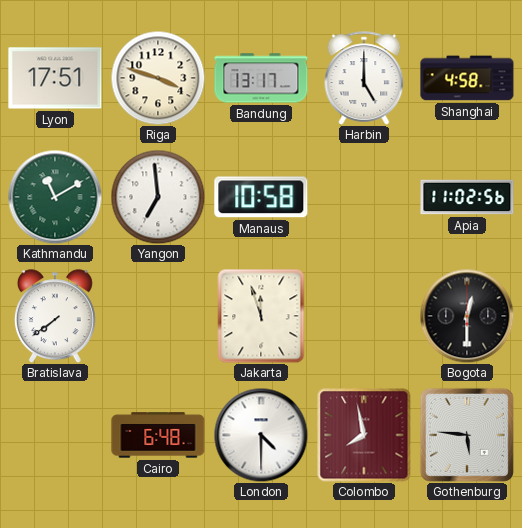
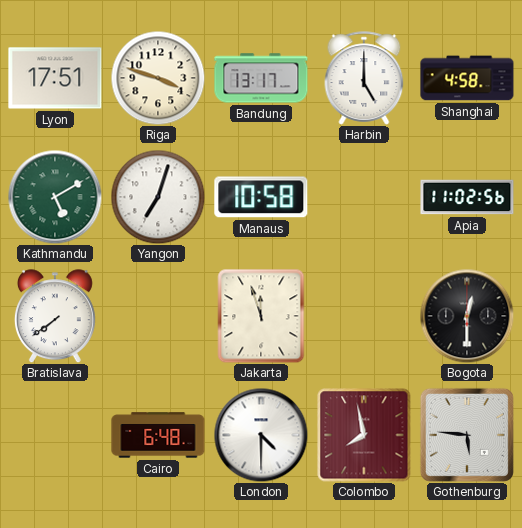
Kathmandu: 11:10 -> 5:10
Yangon: 6:59 -> 7:03
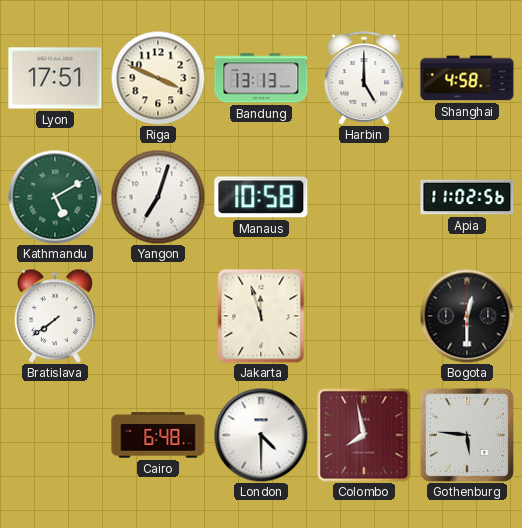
Riga: 3:48 -> 3:49
Bandung: 13:17 -> 13:13
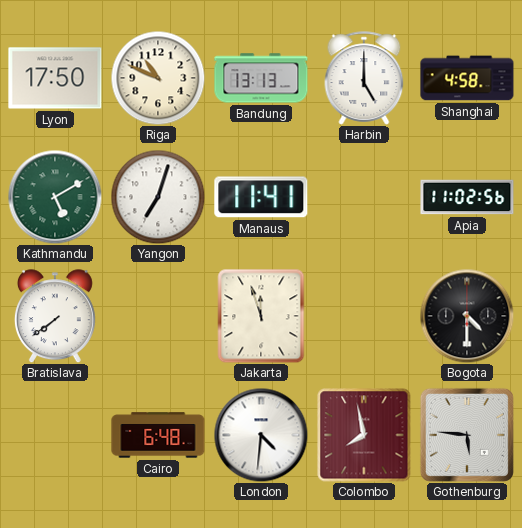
Lyon: 17:51 -> 17:50
Riga: 3:49 -> 10:49
Manaus: 10:58 -> 11:41
Bogota: 12:30 -> 4:30
London: 4:30 -> 4:31
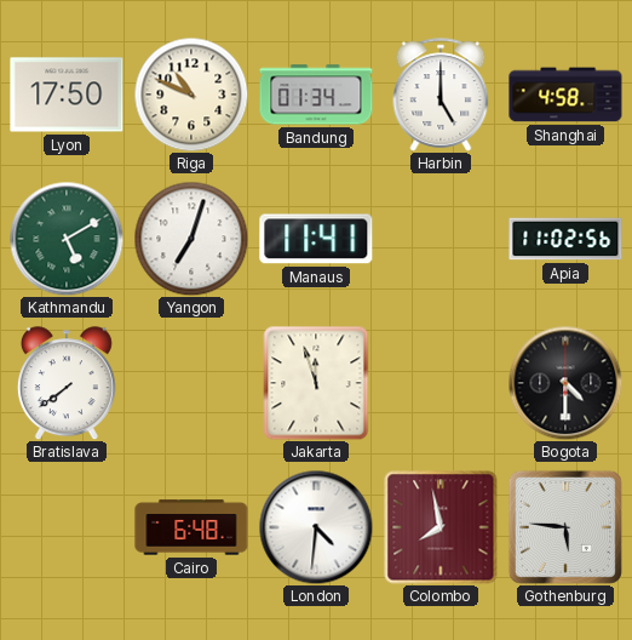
Bandung: 13:13 -> 01:34
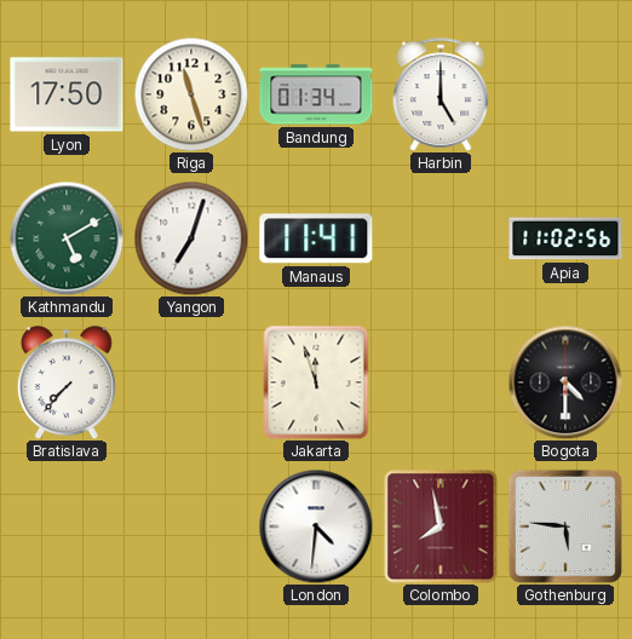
Riga: 10:49 -> 11:27
Shanghai: 4:58 -> none
Bratislava: 7:39 -> 7:37
Cairo: 6:48 -> none
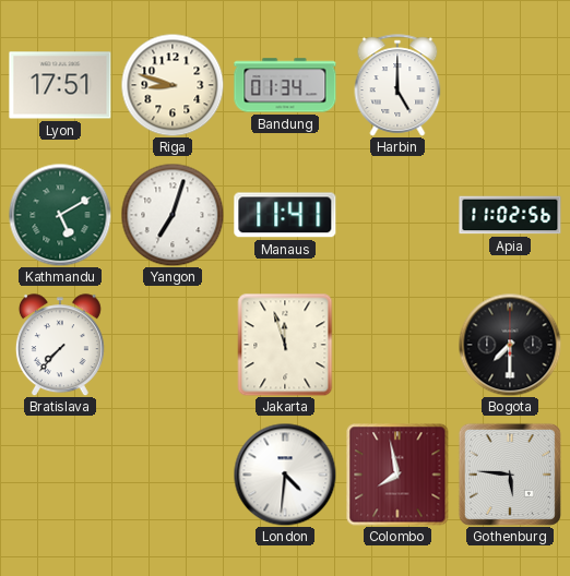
Lyon: 17:50 -> 17:51
Riga: 11:27 -> 8:48
Bogota: 4:30 -> 7:30
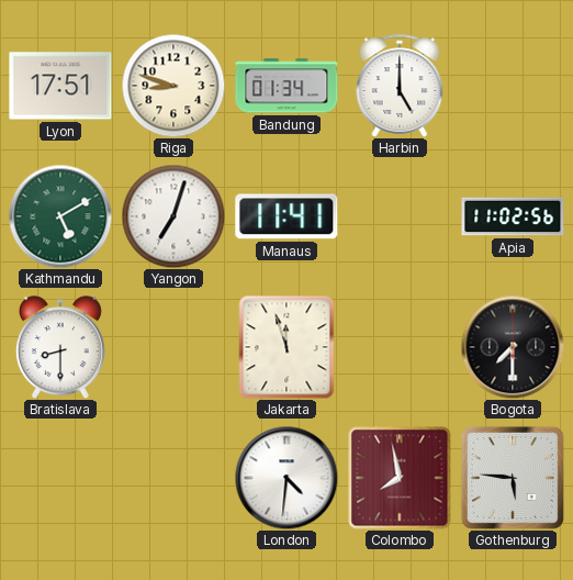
Bratislava: 7:37 -> 8:30
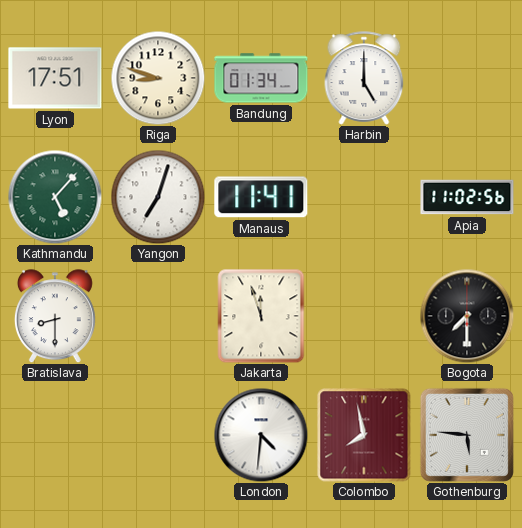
Kathmandu: 5:10 -> 5:07
